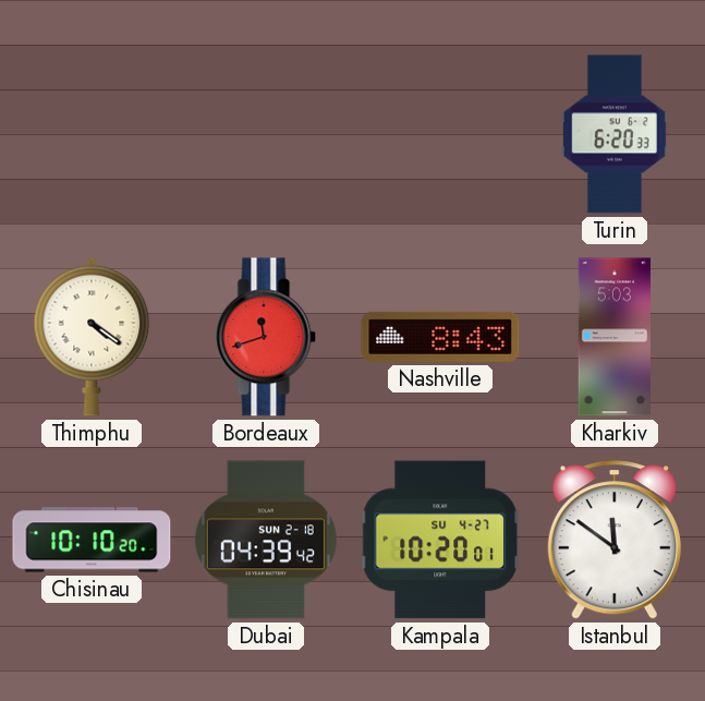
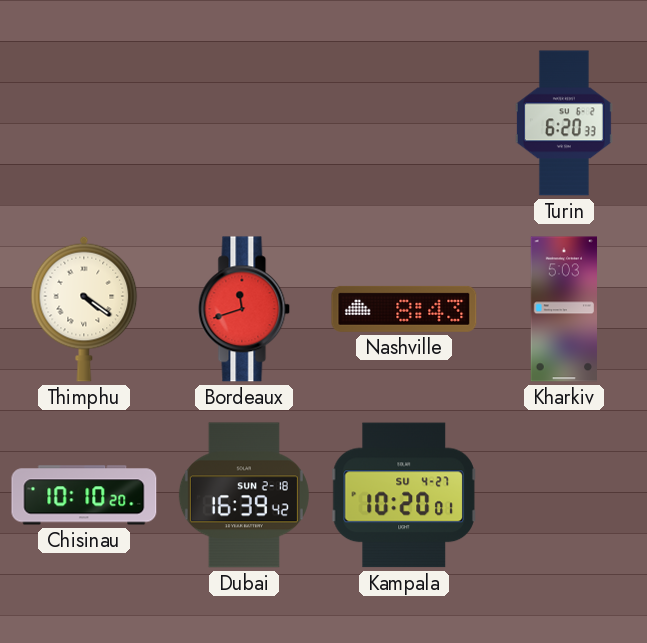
Dubai: 04:39 -> 16:39
Istanbul: 11:51 -> none
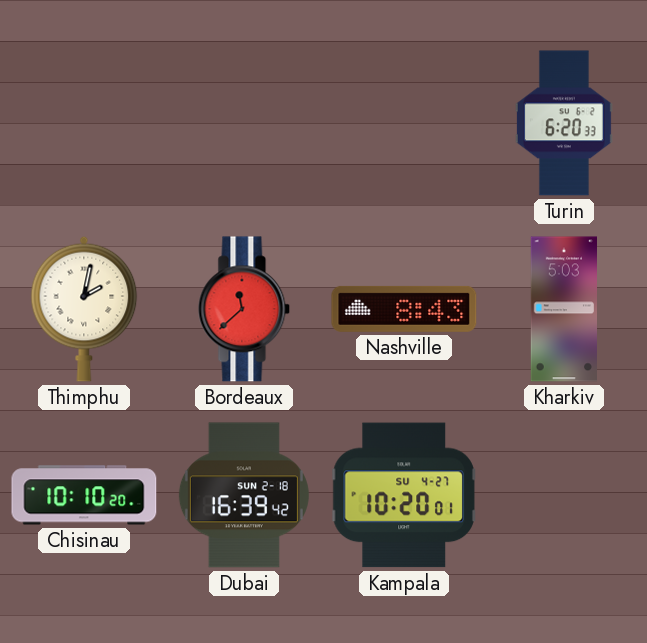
Thimphu: 4:21 -> 2:02
Bordeaux: 11:42 -> 11:38
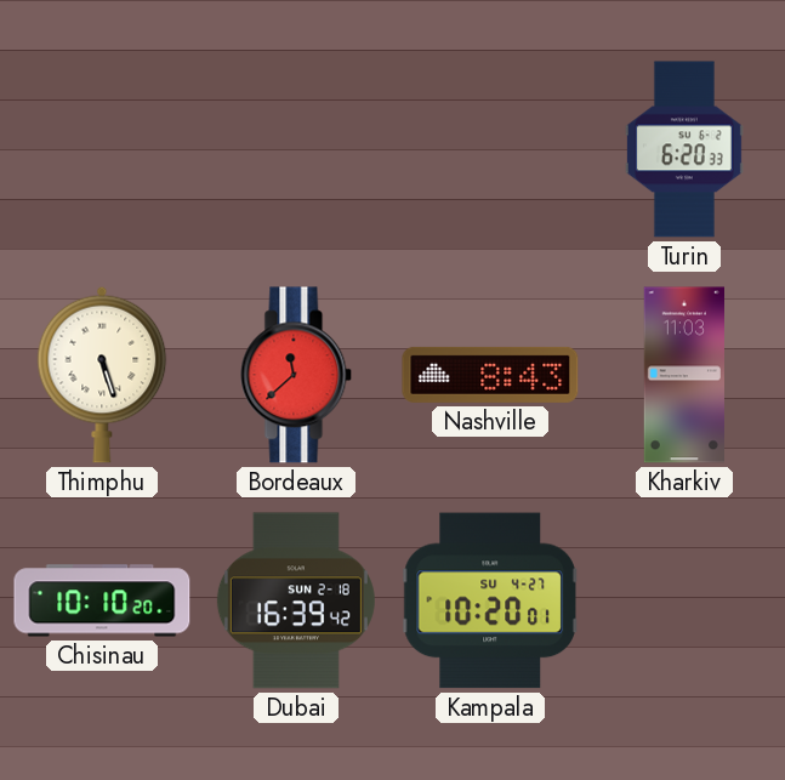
Thimphu: 2:02 -> 5:27
Kharkiv: 5:03 -> 11:03
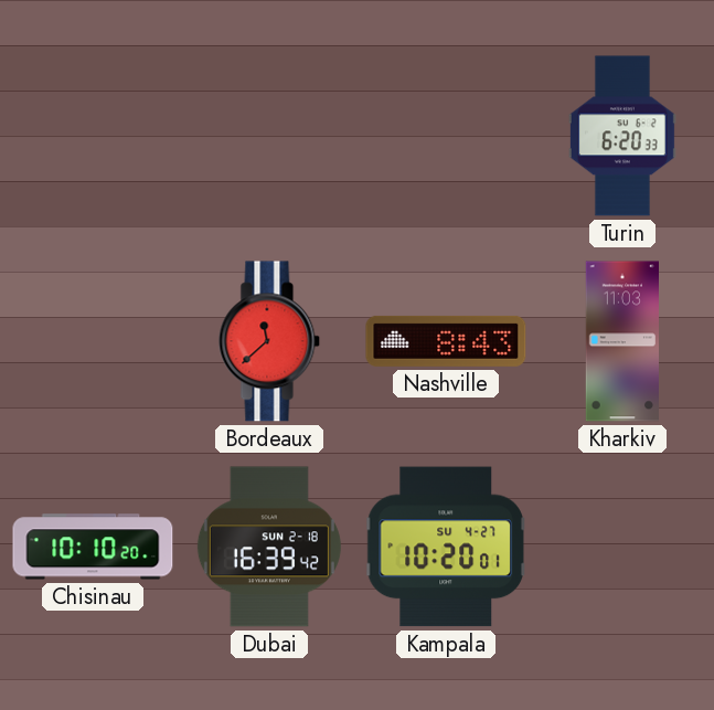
Thimphu: 5:27 -> none
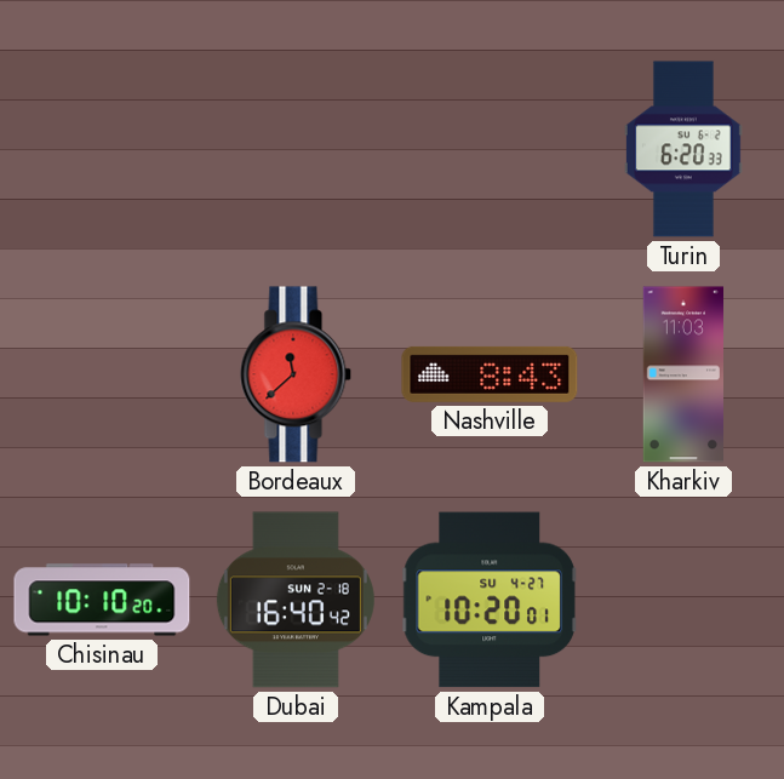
Dubai: 16:39 -> 16:40
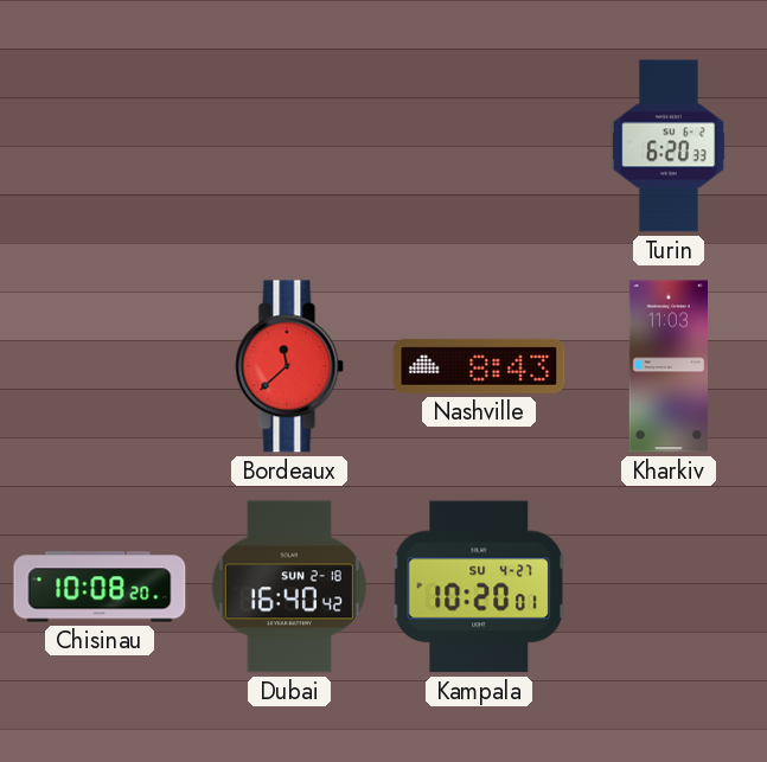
Chisinau: 10:10 -> 10:08
